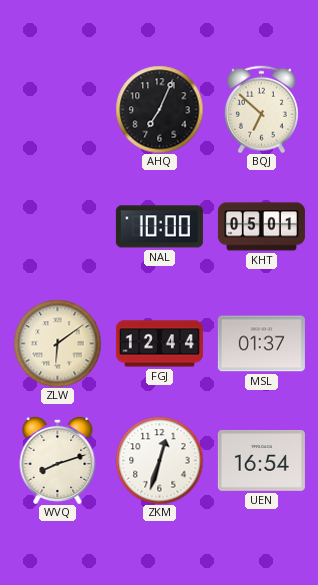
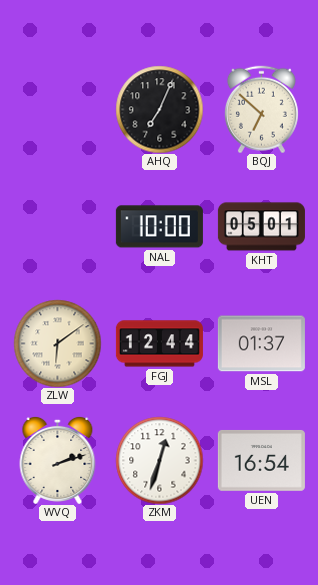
WVQ: 8:12 -> 2:12
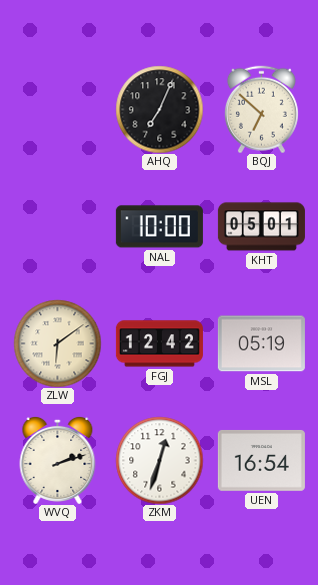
FGJ: 12:44 -> 12:42
MSL: 01:37 -> 05:19
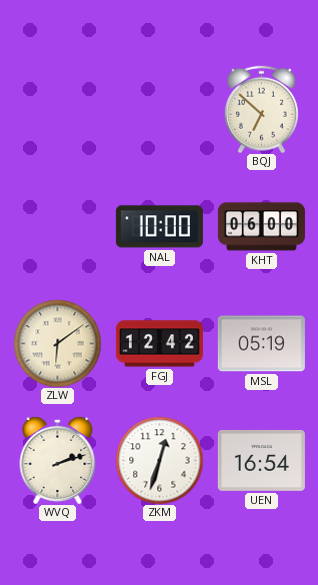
AHQ: 7:04 -> none
KHT: 05:01 -> 06:00
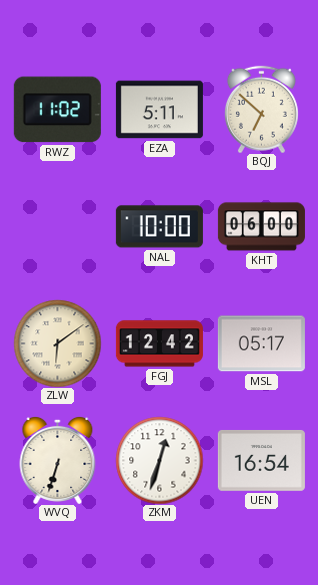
RWZ: none -> 11:02
EZA: none -> 5:11
MSL: 05:19 -> 05:17
WVQ: 2:12 -> 6:33
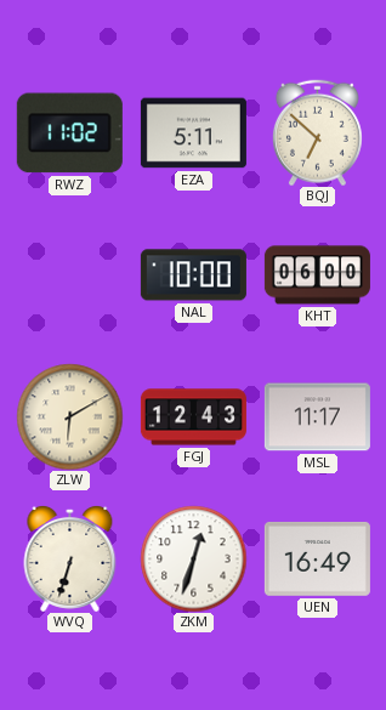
ZLW: 6:09 -> 6:10
FGJ: 12:42 -> 12:43
MSL: 05:17 -> 11:17
UEN: 16:54 -> 16:49
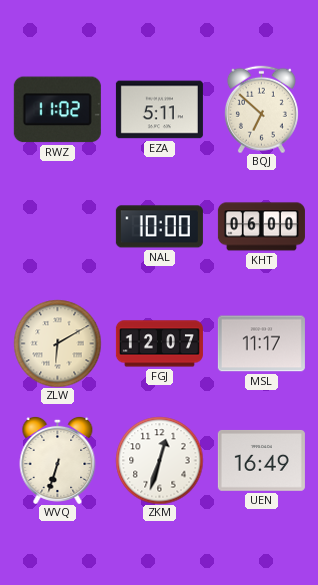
FGJ: 12:43 -> 12:07
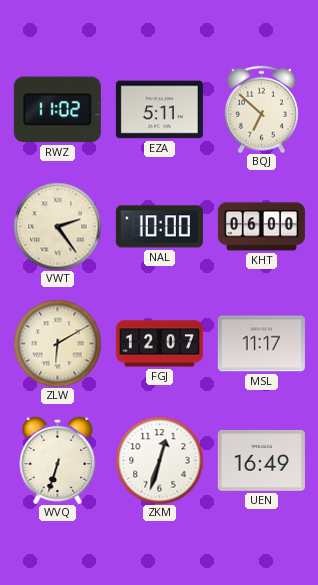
VWT: none -> 2:24
